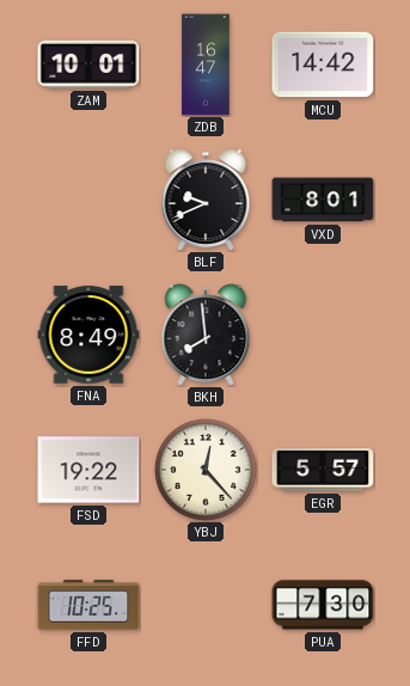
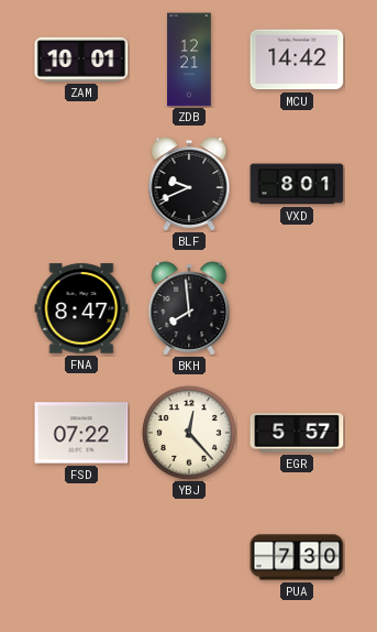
ZDB: 16:47 -> 12:21
FNA: 8:49 -> 8:47
FSD: 19:22 -> 07:22
FFD: 10:25 -> none
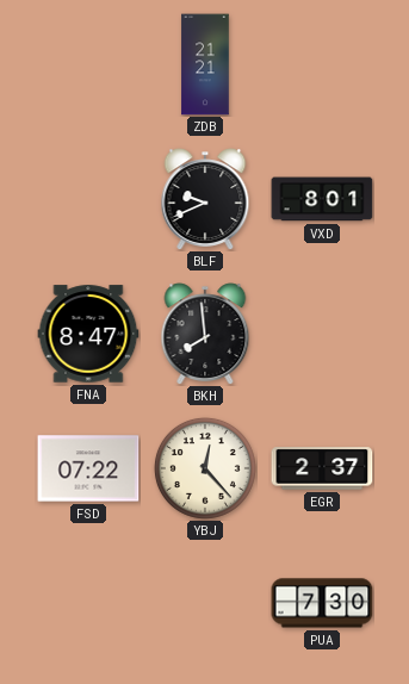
ZAM: 10:01 -> none
ZDB: 12:21 -> 21:21
MCU: 14:42 -> none
EGR: 5:57 -> 2:37
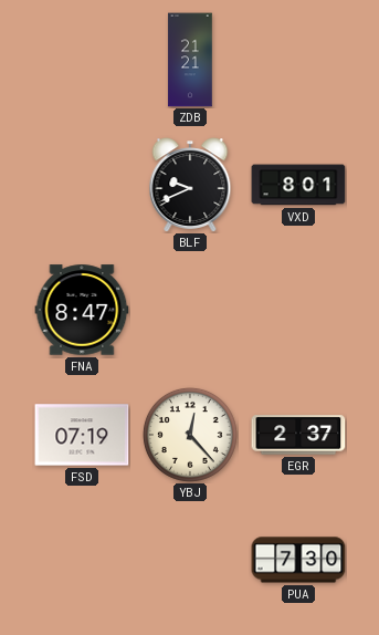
BKH: 7:59 -> none
FSD: 07:22 -> 07:19
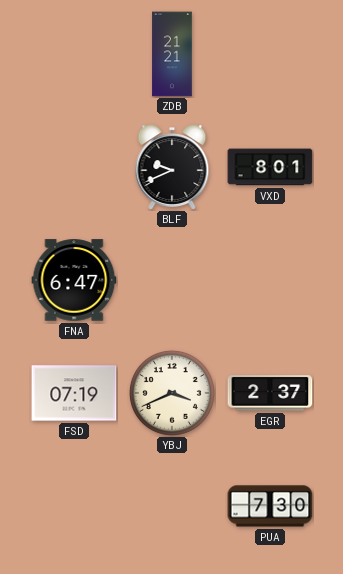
FNA: 8:47 -> 6:47
YBJ: 12:23 -> 3:41
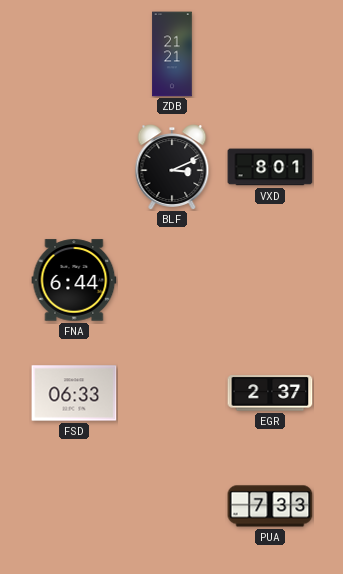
BLF: 9:41 -> 3:11
FNA: 6:47 -> 6:44
FSD: 07:19 -> 06:33
YBJ: 3:41 -> none
PUA: 7:30 -> 7:33
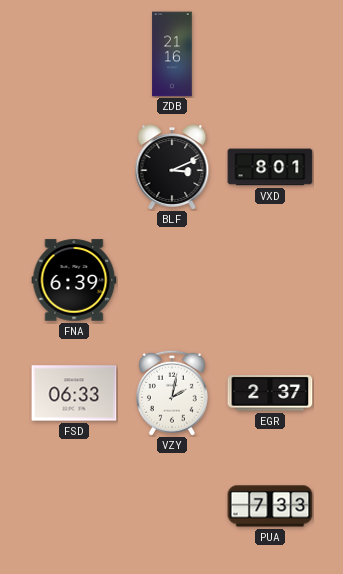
ZDB: 21:21 -> 21:16
FNA: 6:44 -> 6:39
VZY: none -> 2:02
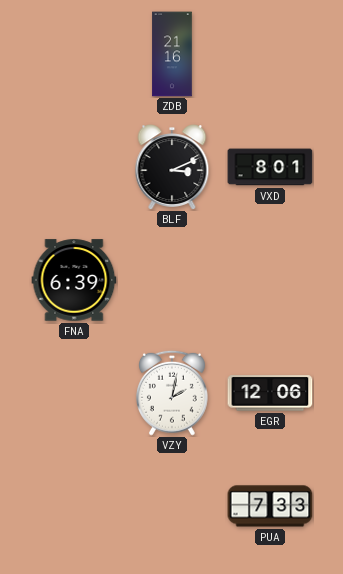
FSD: 06:33 -> none
EGR: 2:37 -> 12:06
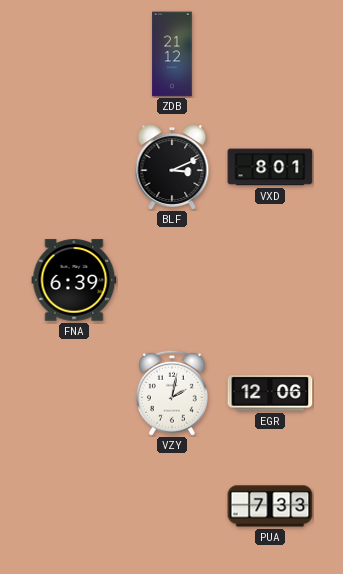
ZDB: 21:16 -> 21:12
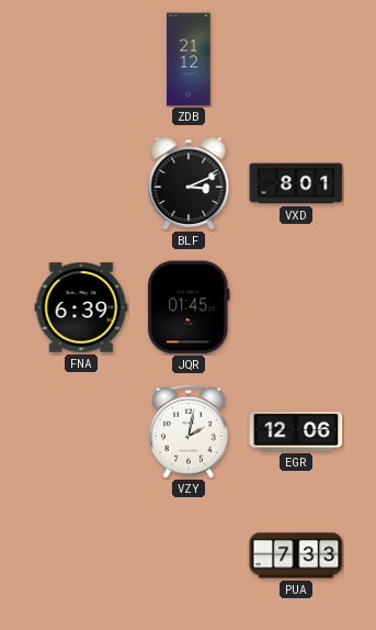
JQR: none -> 01:45
